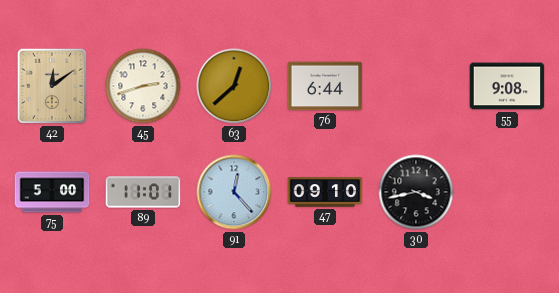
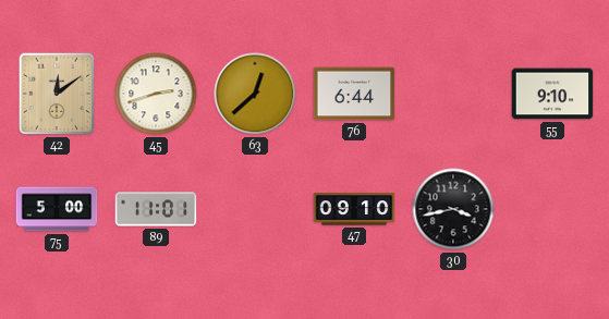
55: 9:08 -> 9:10
91: 12:23 -> none
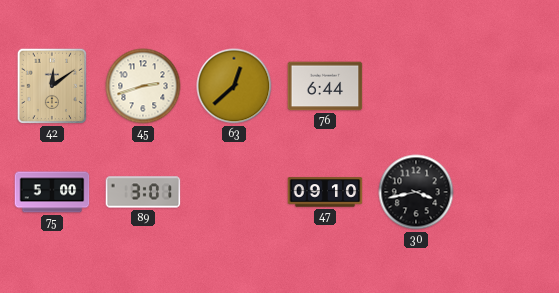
55: 9:10 -> none
89: 11:01 -> 3:01
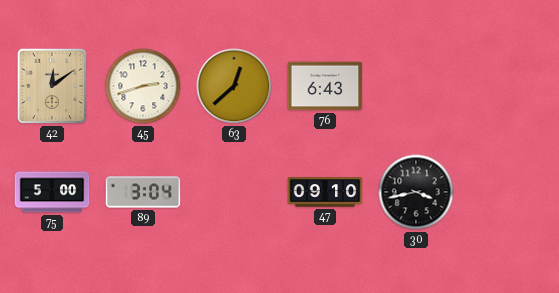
76: 6:44 -> 6:43
89: 3:01 -> 3:04
